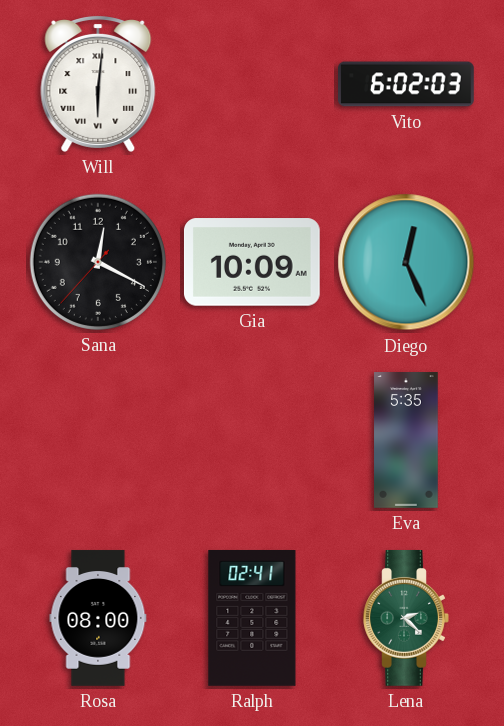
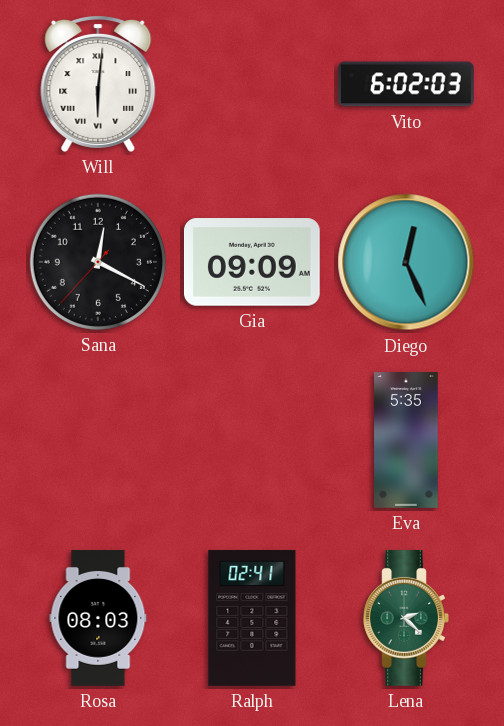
Gia: 10:09 -> 09:09
Rosa: 08:00 -> 08:03
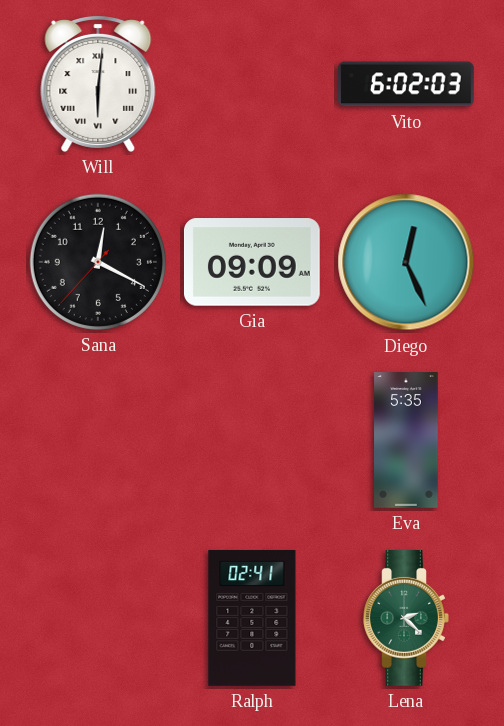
Rosa: 08:03 -> none
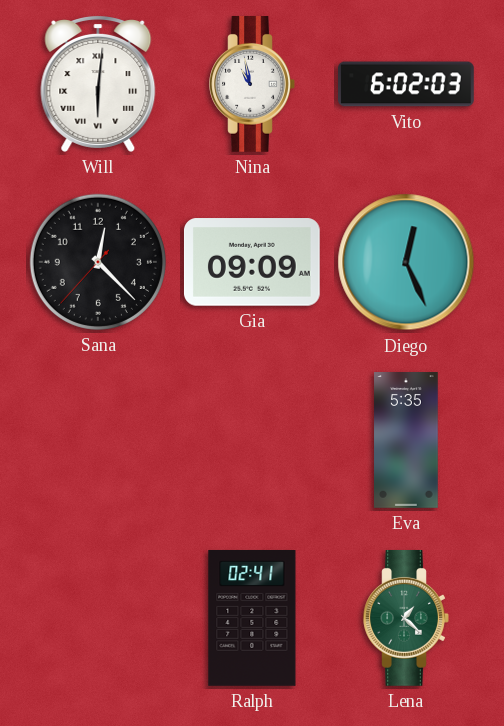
Nina: none -> 10:58
Sana: 12:19 -> 12:22
Lena: 2:22 -> 1:22
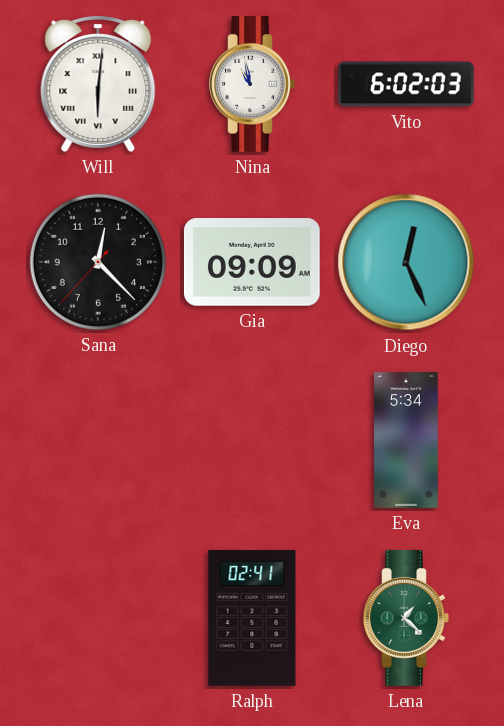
Eva: 5:35 -> 5:34
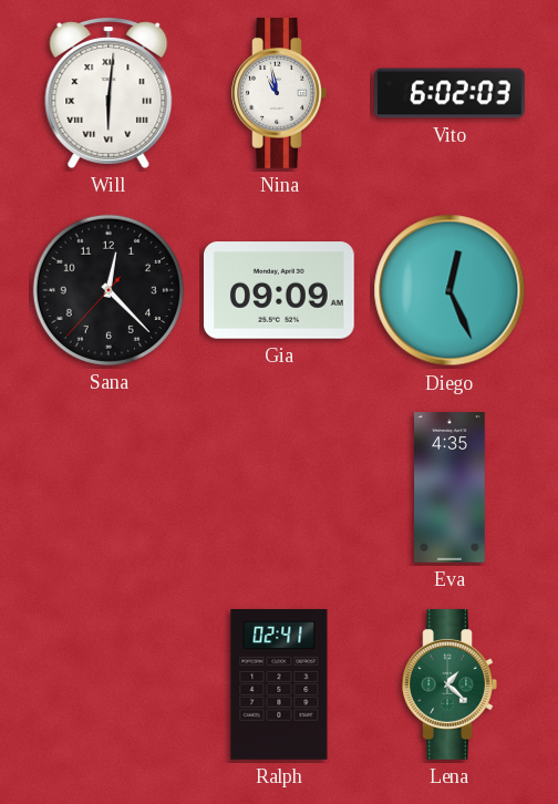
Eva: 5:34 -> 4:35
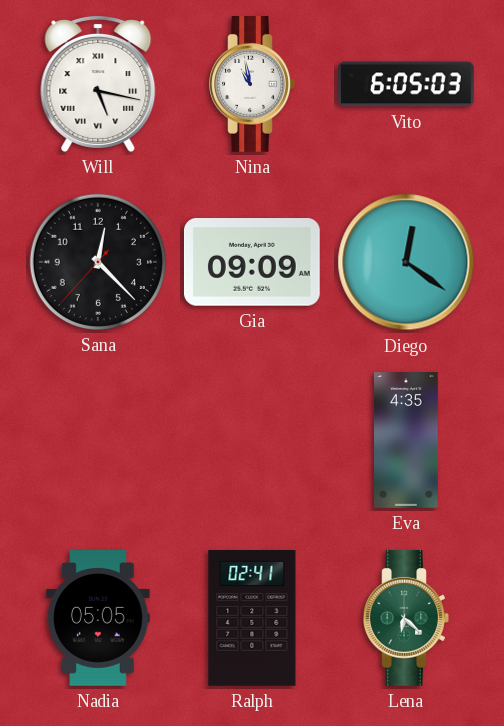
Will: 6:01 -> 5:17
Vito: 6:02 -> 6:05
Diego: 12:26 -> 12:21
Nadia: none -> 05:05
Lena: 1:22 -> 6:22
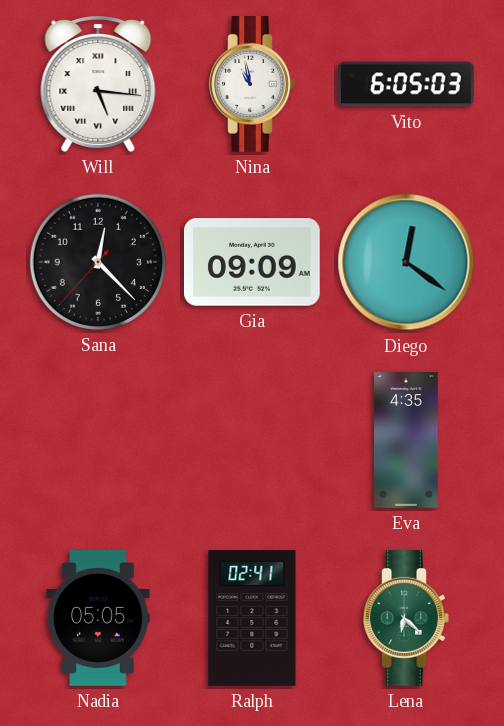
Will: 5:17 -> 5:16
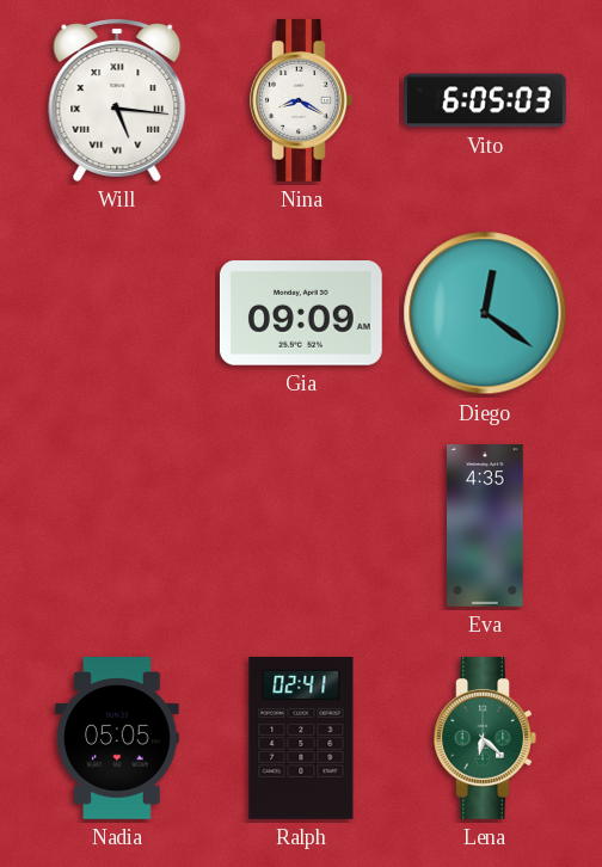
Nina: 10:58 -> 8:20
Sana: 12:22 -> none
